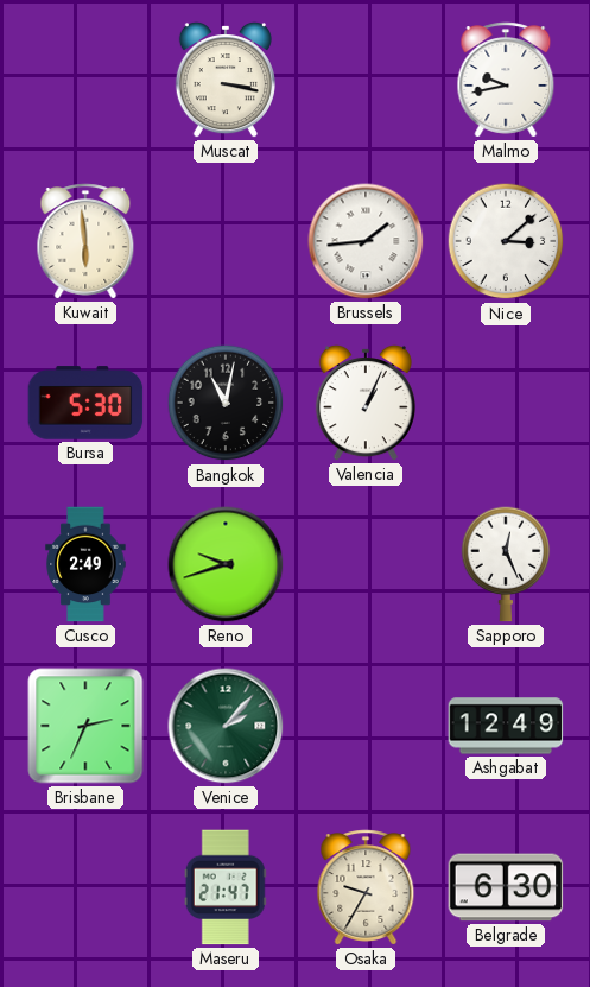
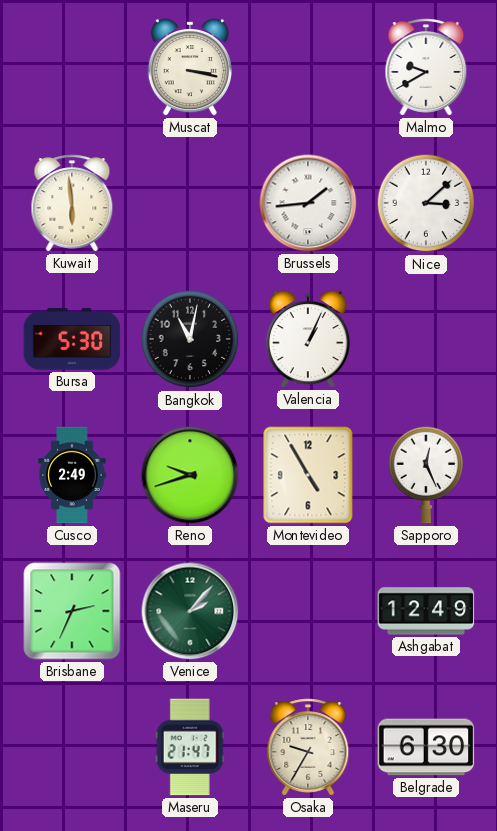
Malmo: 9:43 -> 9:40
Montevideo: none -> 4:55
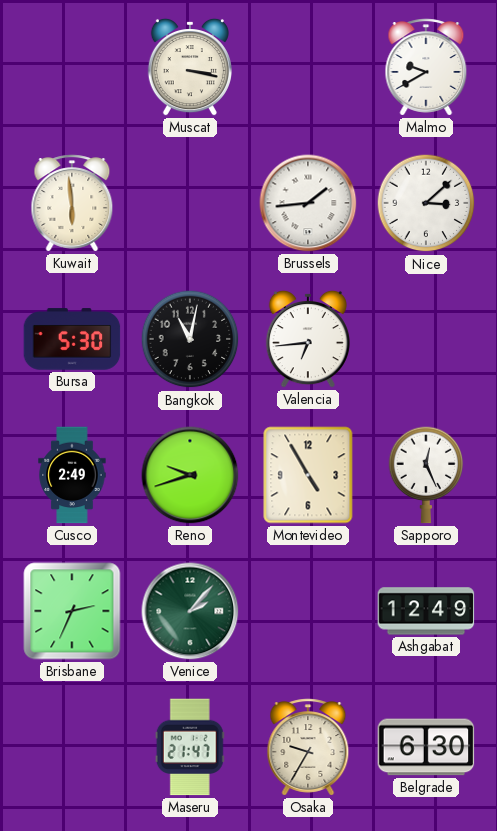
Valencia: 1:04 -> 6:44
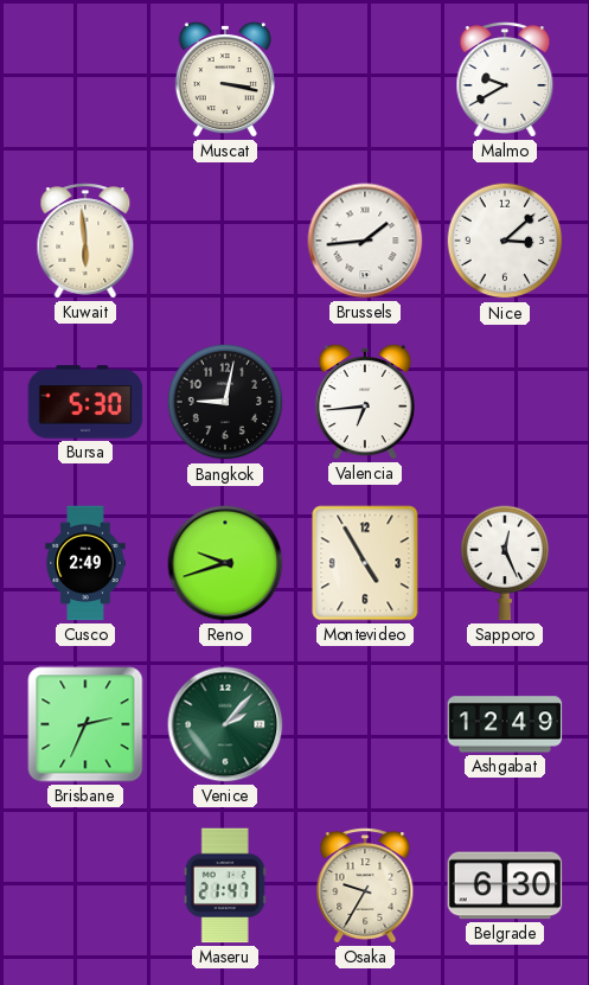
Bangkok: 11:02 -> 9:02
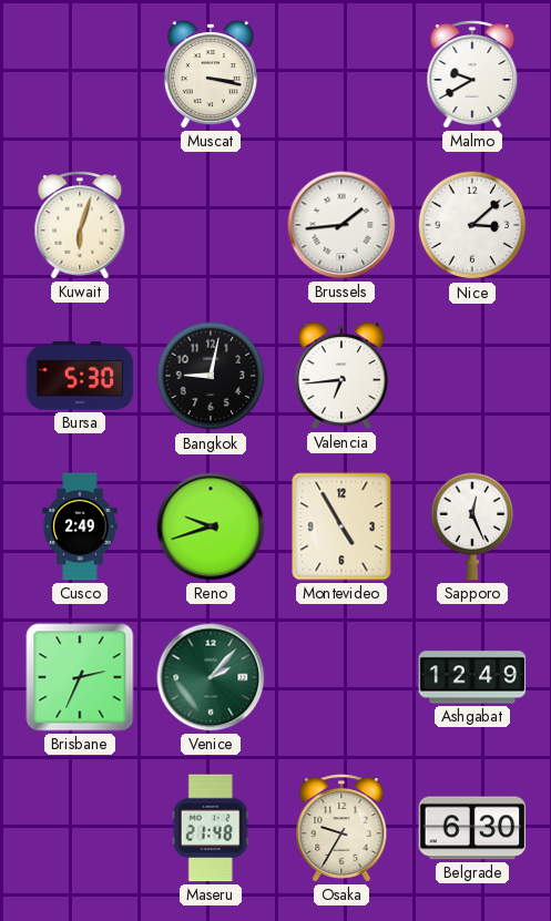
Kuwait: 5:59 -> 6:03
Maseru: 21:47 -> 21:48
